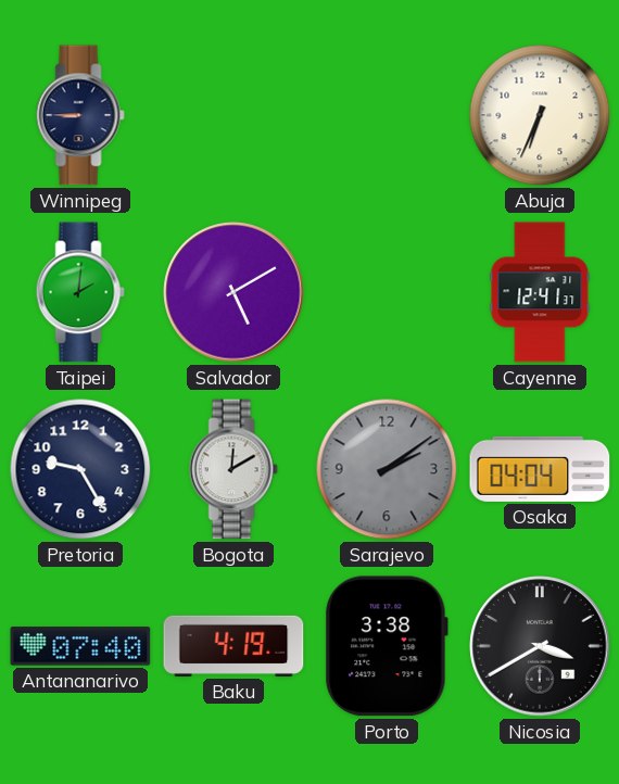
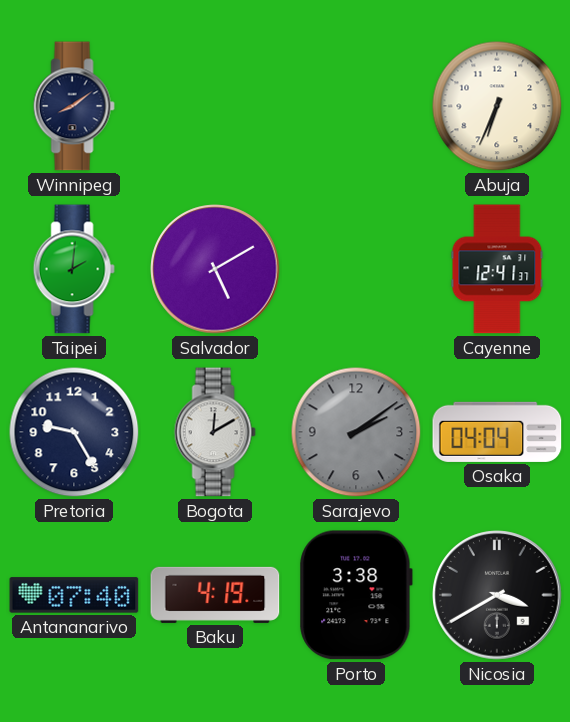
Winnipeg: 8:45 -> 8:09
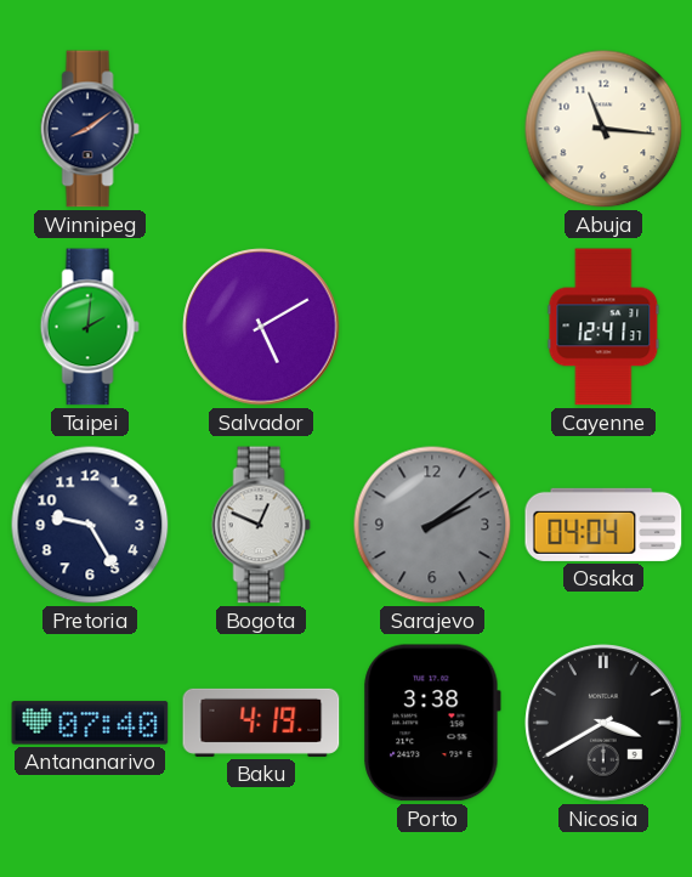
Abuja: 6:34 -> 11:16
Bogota: 12:10 -> 12:49
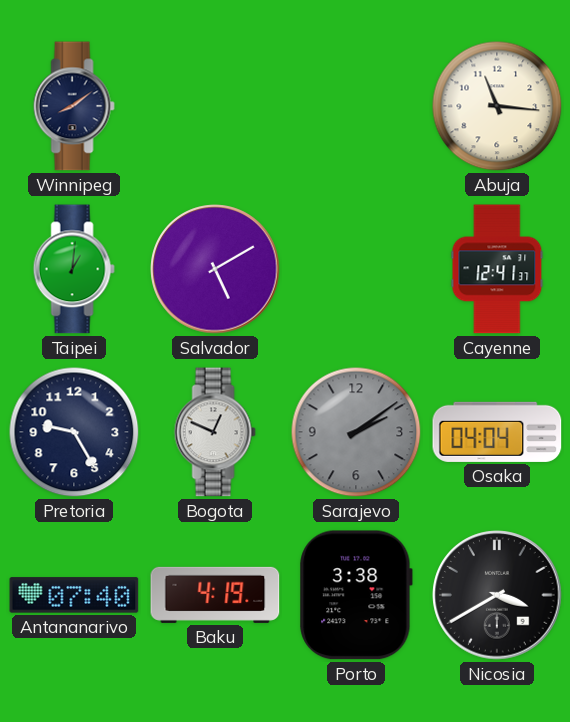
Taipei: 2:01 -> 1:01
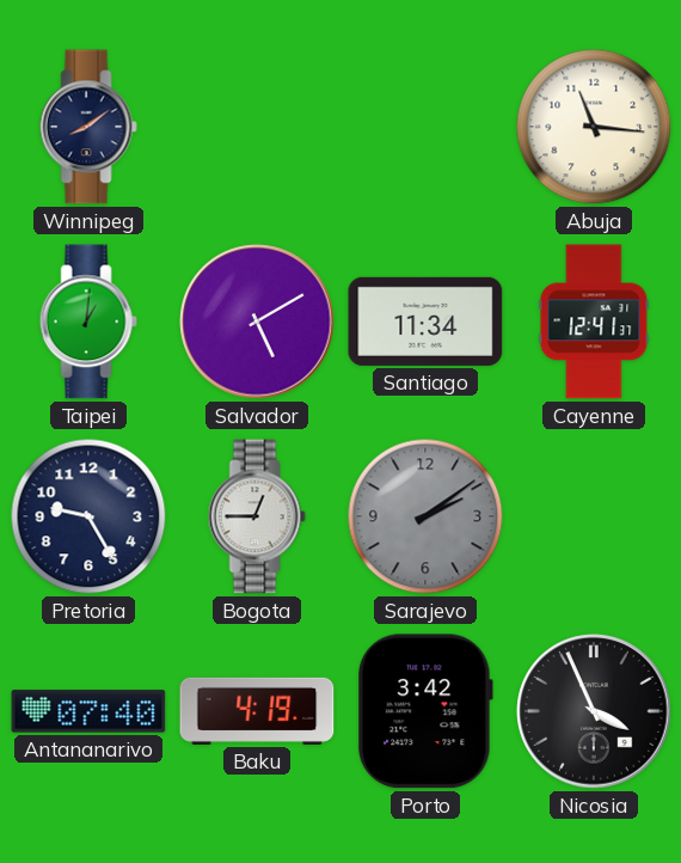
Santiago: none -> 11:34
Bogota: 12:49 -> 12:45
Osaka: 04:04 -> none
Porto: 3:38 -> 3:42
Nicosia: 3:40 -> 3:56
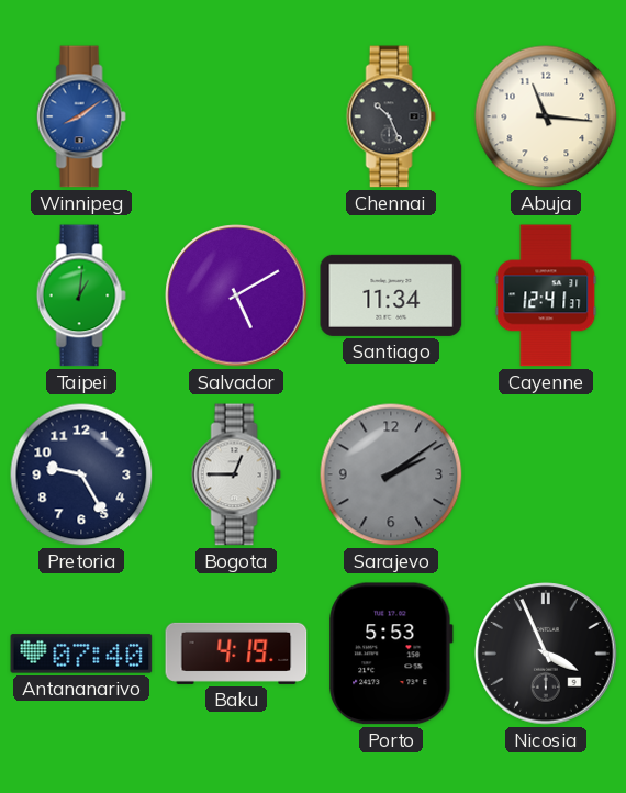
Winnipeg dial: navy -> blue
Chennai: none -> 10:26
Porto: 3:42 -> 5:53
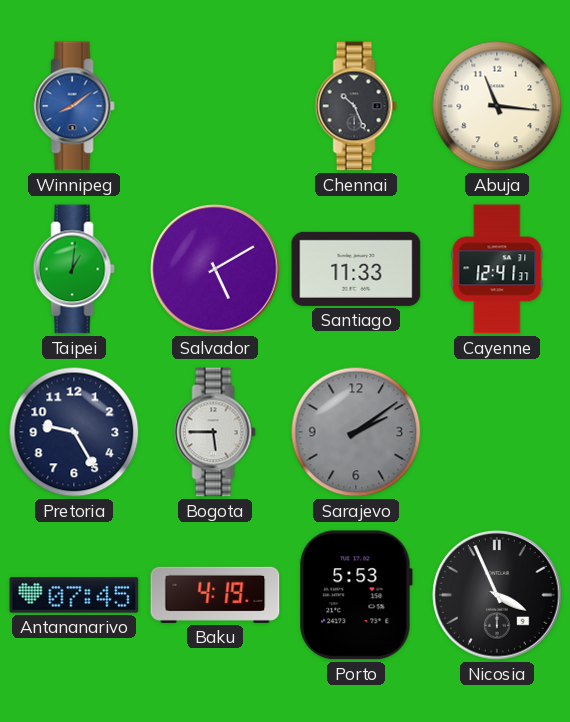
Santiago: 11:34 -> 11:33
Bogota: 12:45 -> 5:45
Antananarivo: 07:40 -> 07:45
